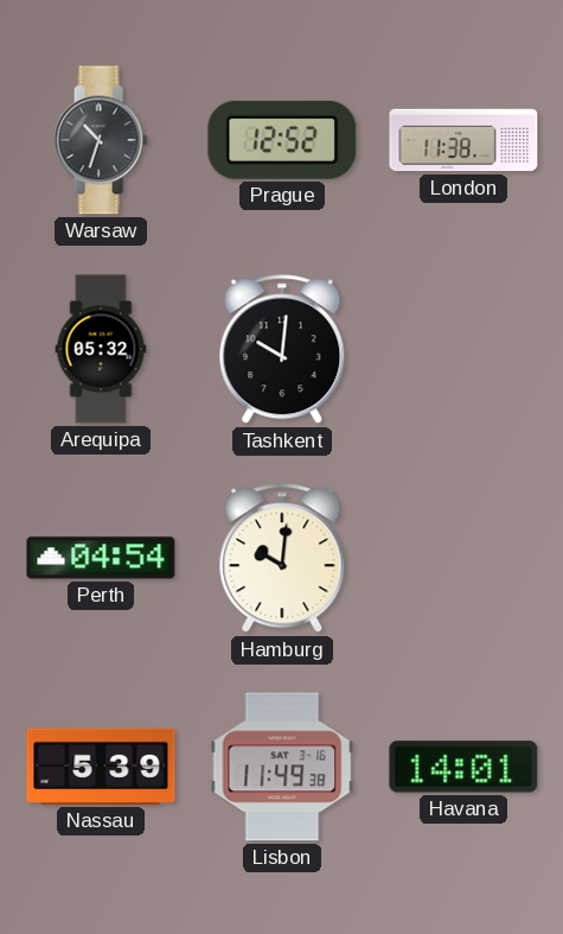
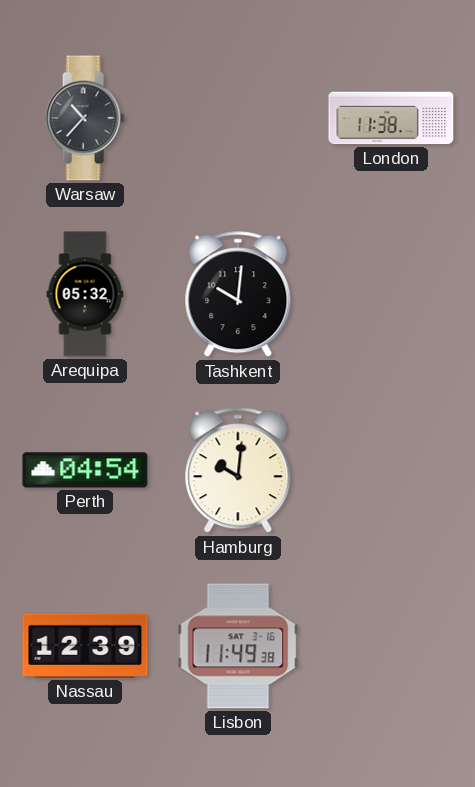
Warsaw: 10:33 -> 10:37
Prague: 12:52 -> none
Nassau: 5:39 -> 12:39
Havana: 14:01 -> none
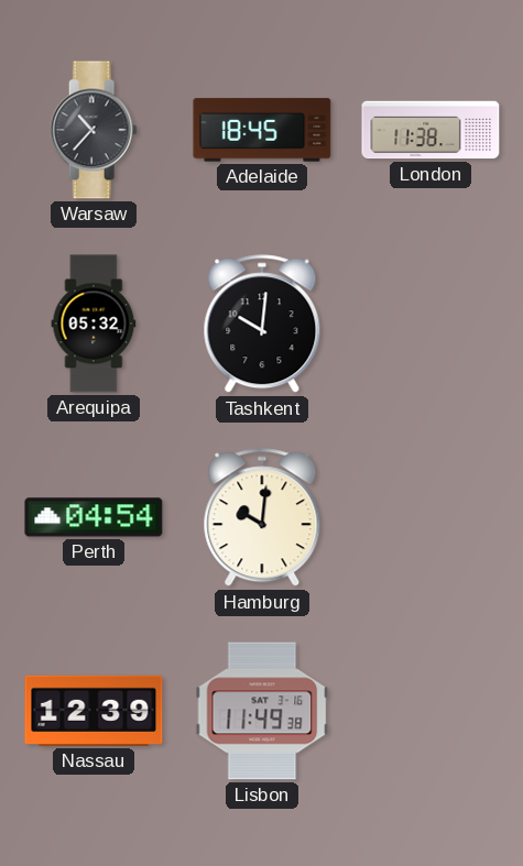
Adelaide: none -> 18:45
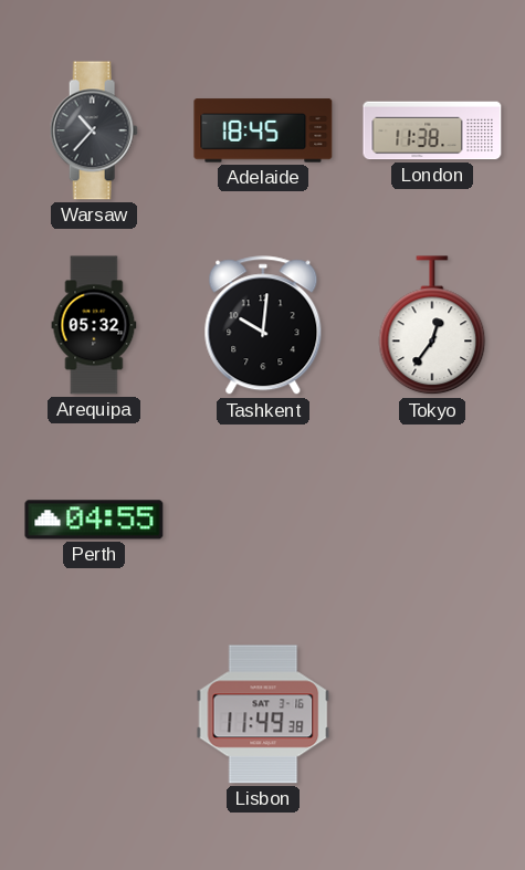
Tokyo: none -> 12:36
Perth: 04:54 -> 04:55
Hamburg: 10:01 -> none
Nassau: 12:39 -> none
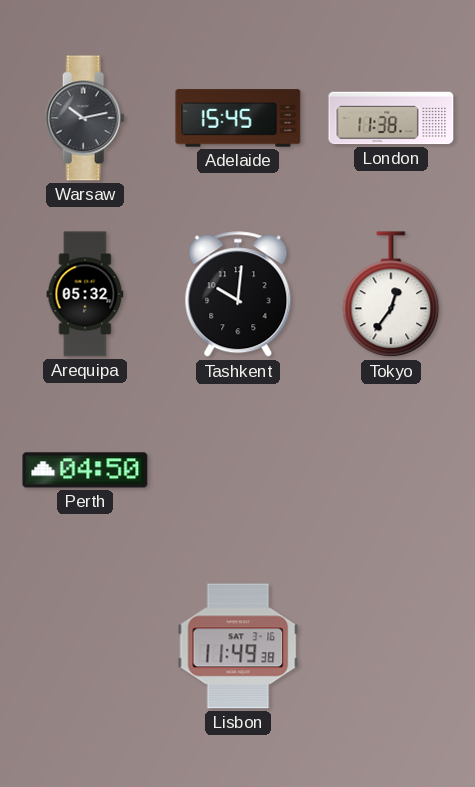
Warsaw: 10:37 -> 10:13
Adelaide: 18:45 -> 15:45
Perth: 04:55 -> 04:50
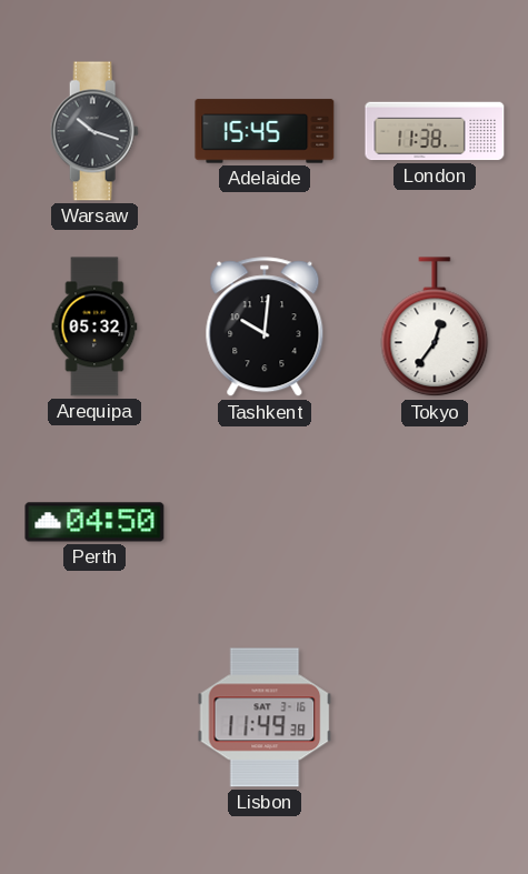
Warsaw: 10:13 -> 10:18
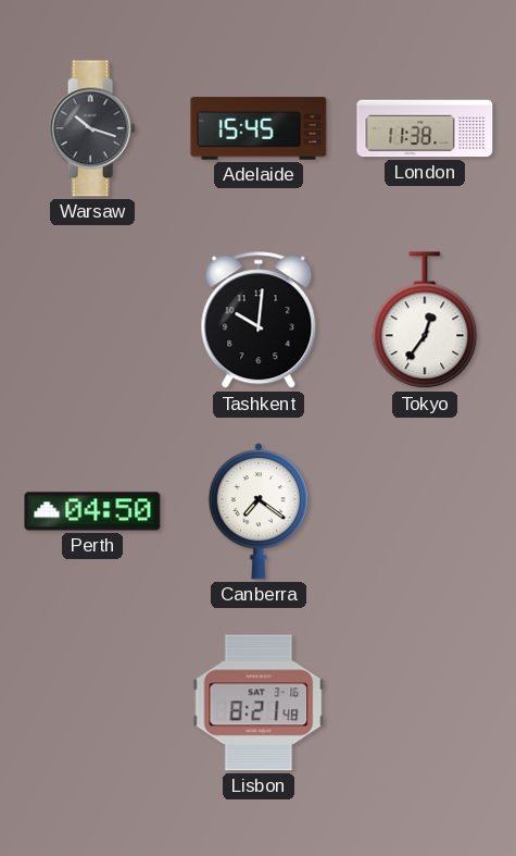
Arequipa: 05:32 -> none
Canberra: none -> 7:21
Lisbon: 11:49 -> 8:21
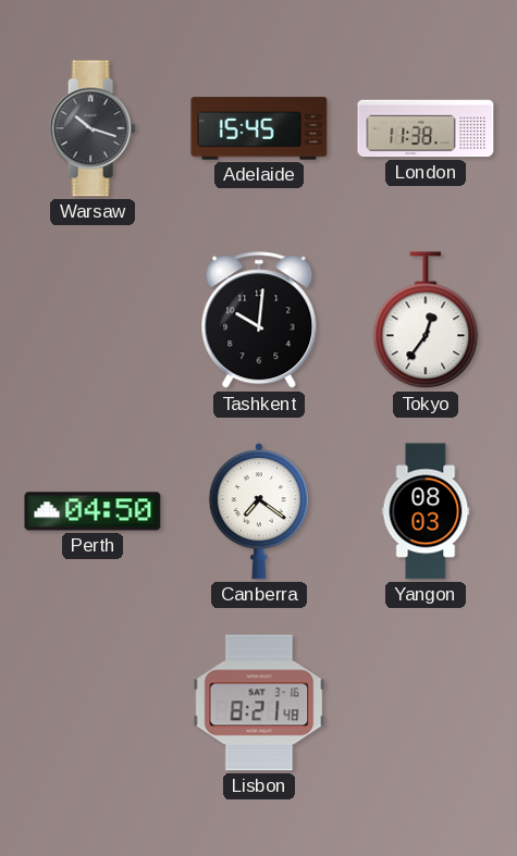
Yangon: none -> 08:03
